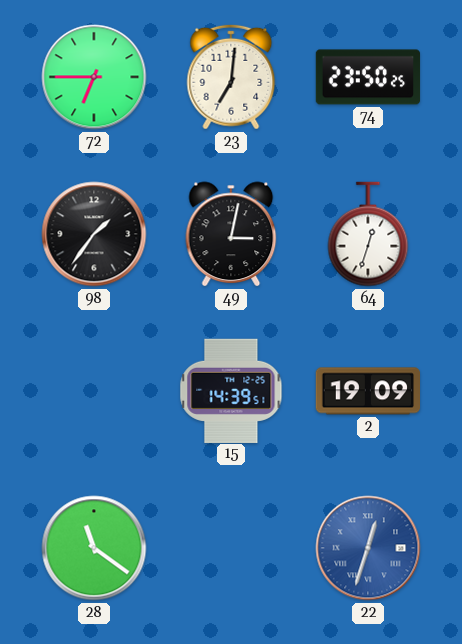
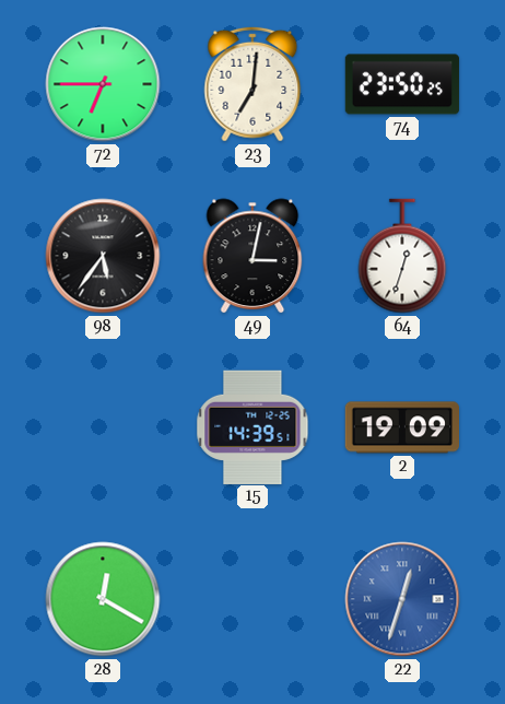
98: 1:36 -> 5:36
28: 11:21 -> 12:20
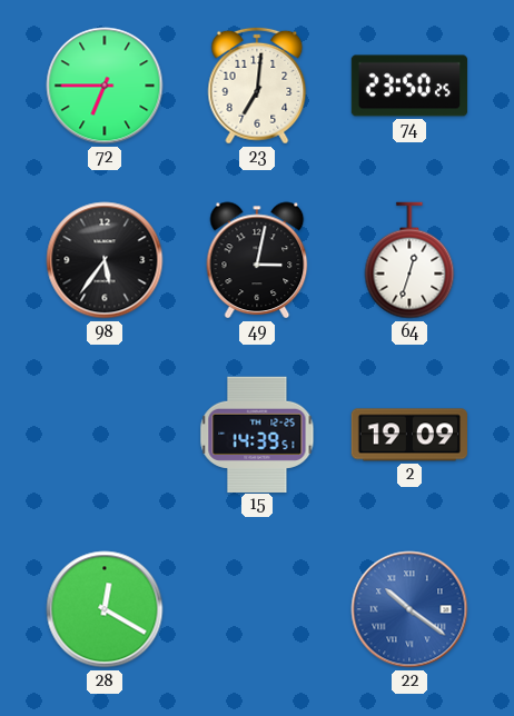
22: 12:33 -> 10:21
